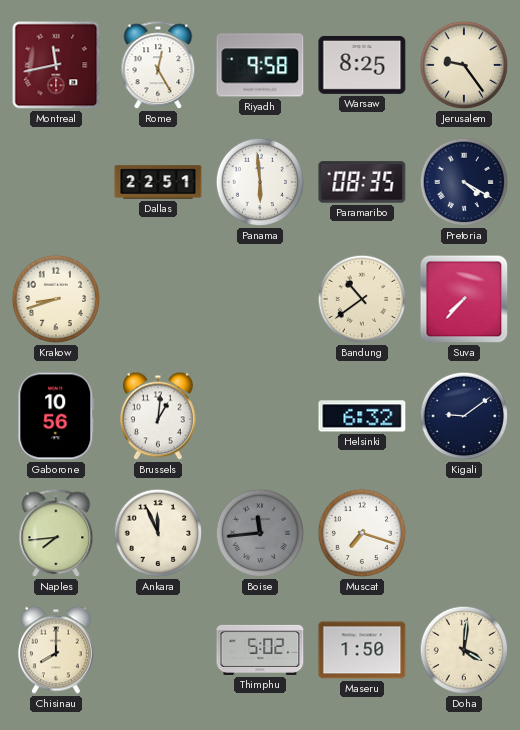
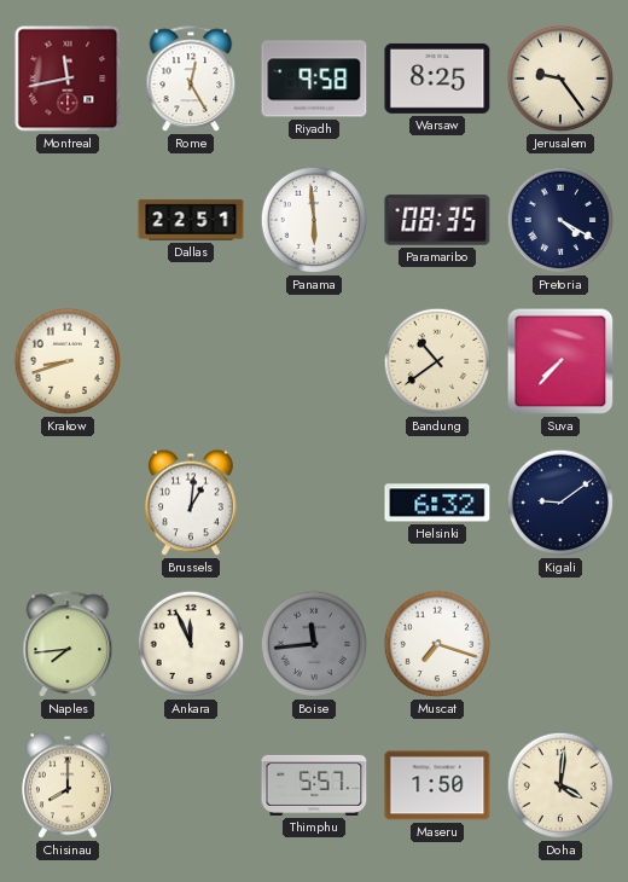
Gaborone: 10:56 -> none
Thimphu: 5:02 -> 5:57
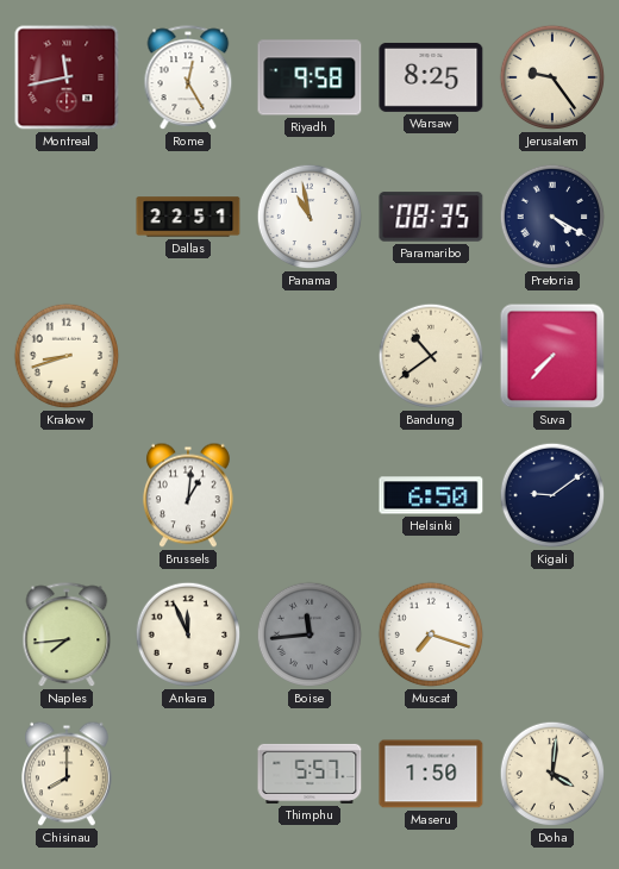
Panama: 5:59 -> 10:58
Helsinki: 6:32 -> 6:50
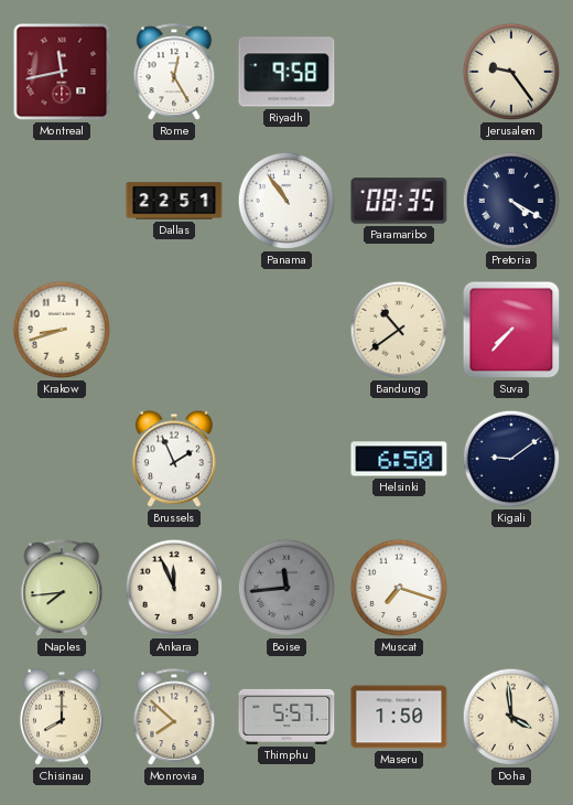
Warsaw: 8:25 -> none
Panama: 10:58 -> 10:54
Brussels: 1:01 -> 1:56
Monrovia: none -> 7:52
Doha: 4:01 -> 3:59
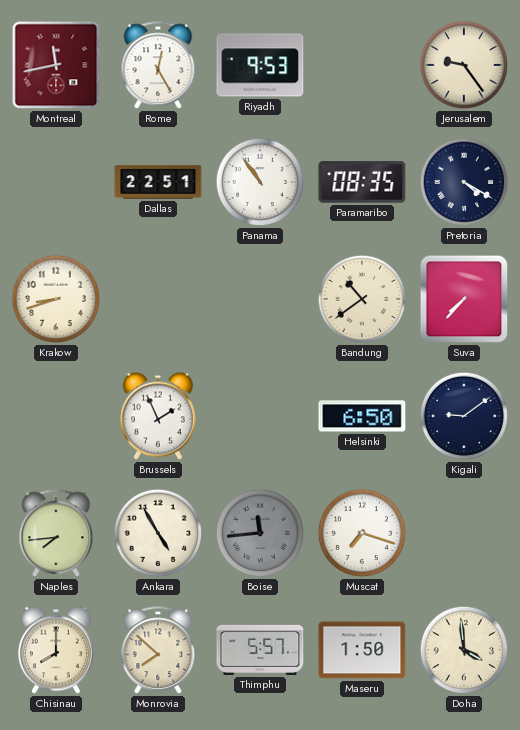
Riyadh: 9:58 -> 9:53
Ankara: 11:56 -> 4:55
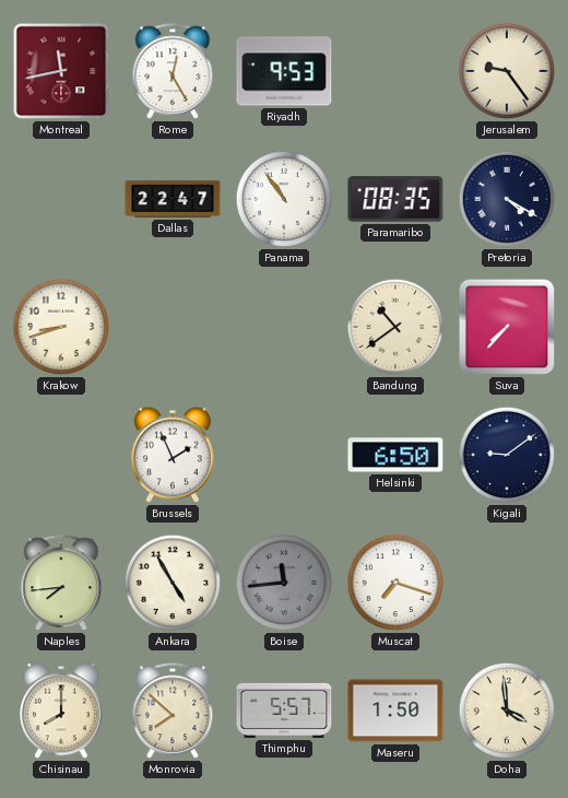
Dallas: 22:51 -> 22:47
